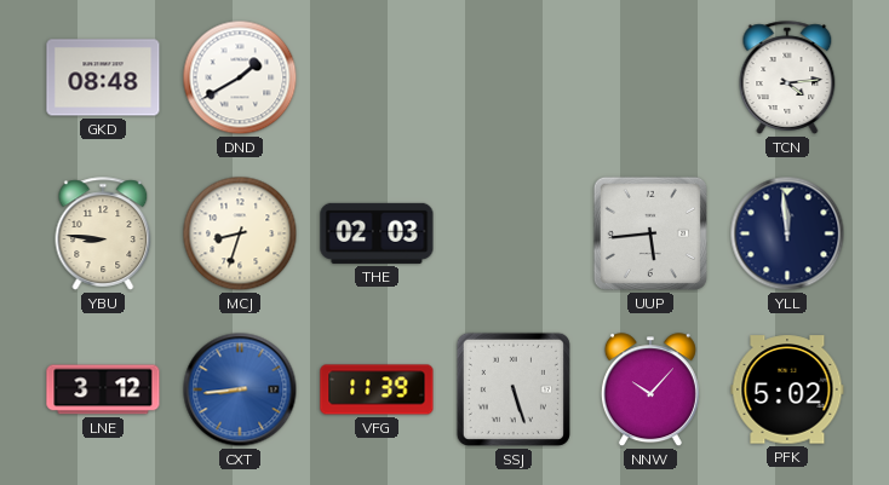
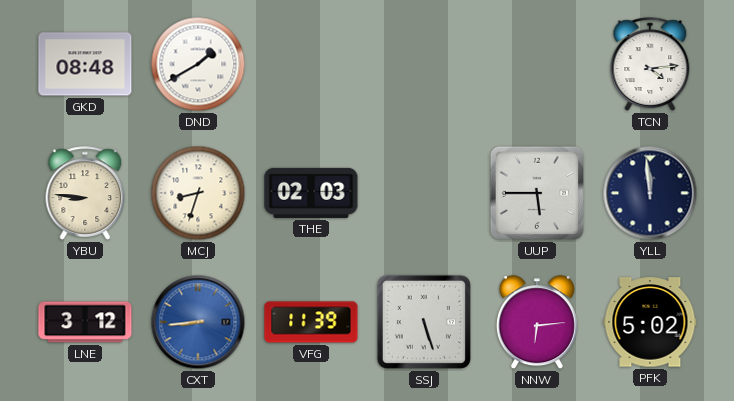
UUP: 5:44 -> 5:45
NNW: 10:07 -> 6:14
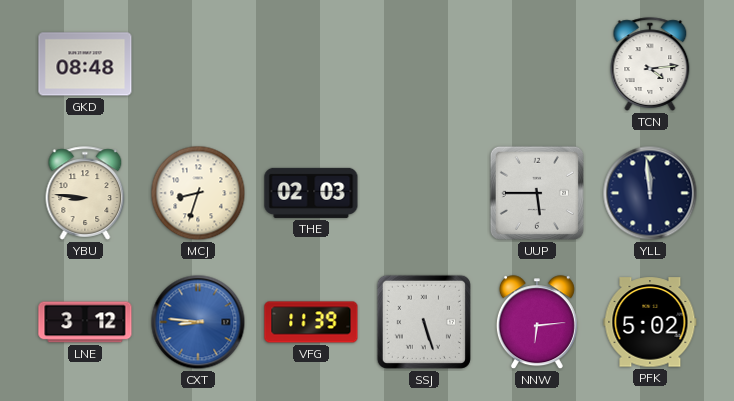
DND: 1:40 -> none
CXT: 8:44 -> 8:46
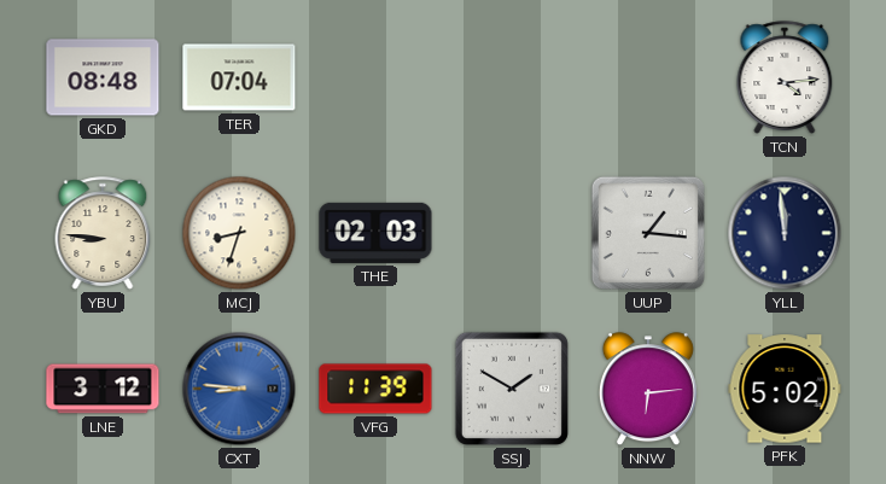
TER: none -> 07:04
UUP: 5:45 -> 1:16
SSJ: 5:27 -> 1:50
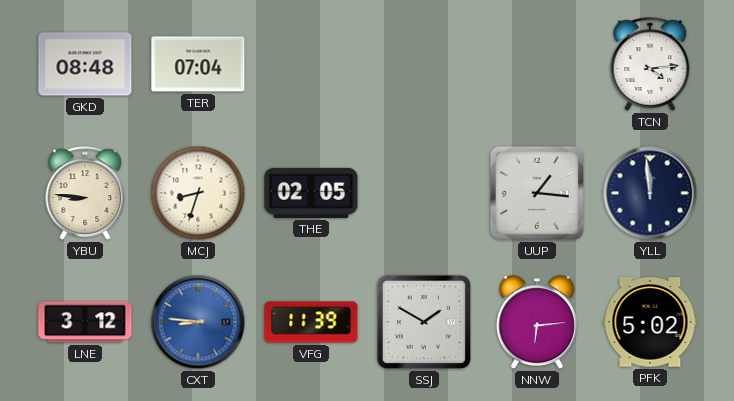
THE: 02:03 -> 02:05
